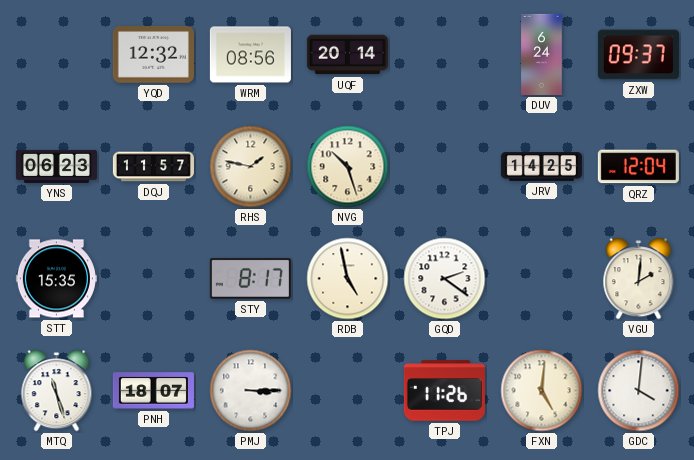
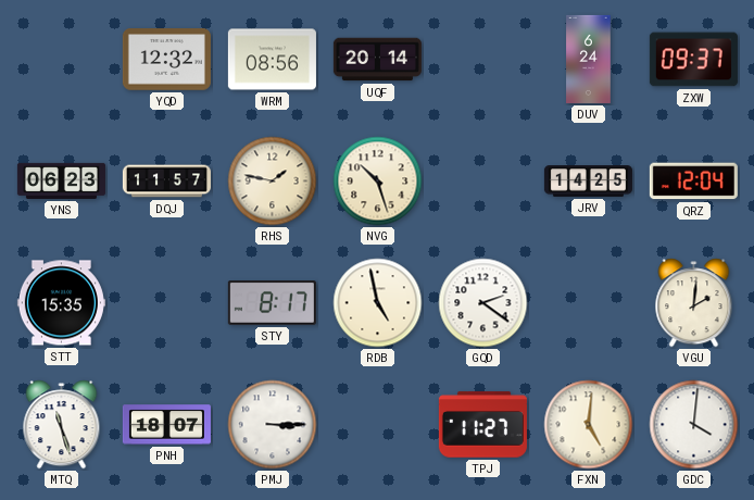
TPJ: 11:26 -> 11:27
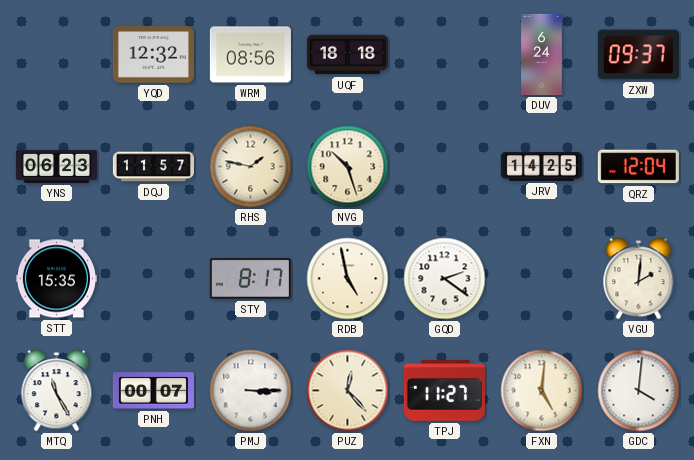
UQF: 20:14 -> 18:18
MTQ: 11:27 -> 11:25
PNH: 18:07 -> 00:07
PUZ: none -> 12:23
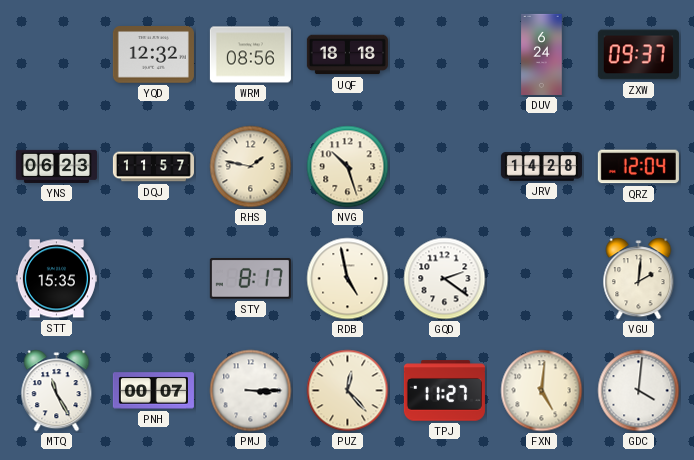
JRV: 14:25 -> 14:28
